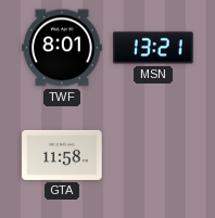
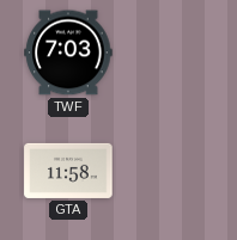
TWF: 8:01 -> 7:03
MSN: 13:21 -> none
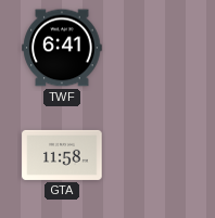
TWF: 7:03 -> 6:41
